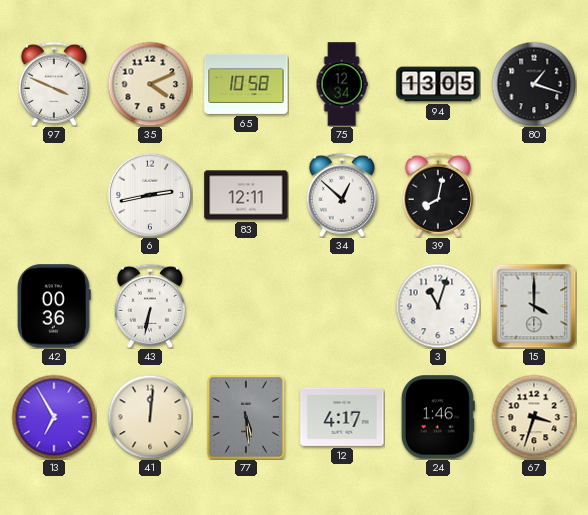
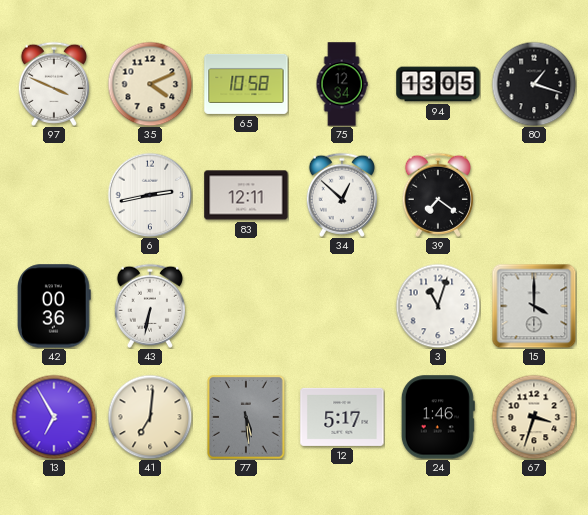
39: 8:02 -> 7:21
41: 12:01 -> 7:01
12: 4:17 -> 5:17
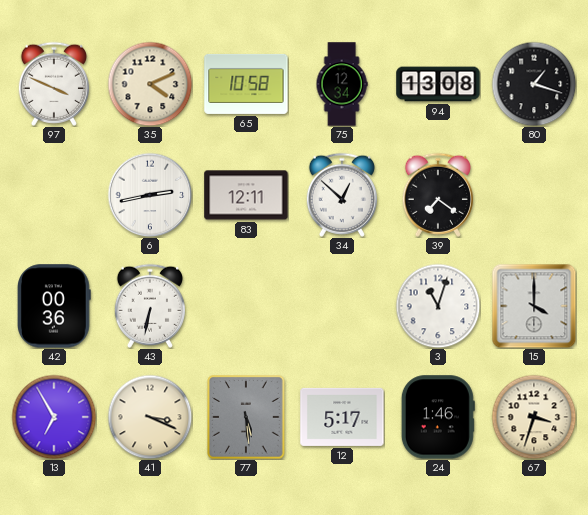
94: 13:05 -> 13:08
41: 7:01 -> 3:19
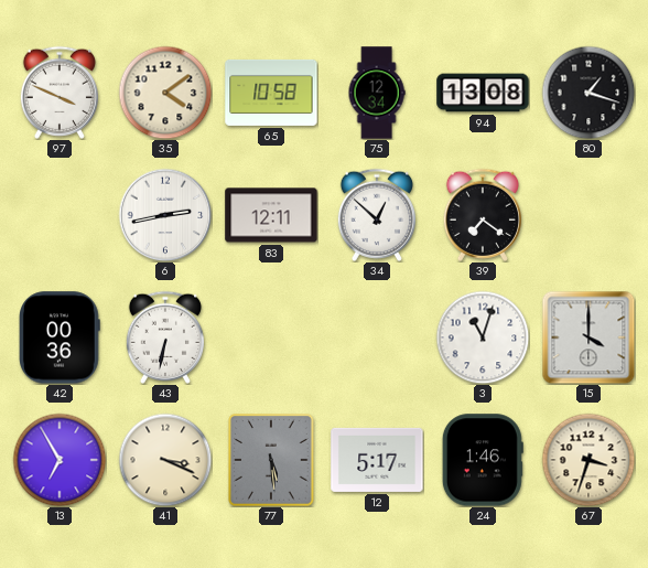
35: 4:11 -> 4:09
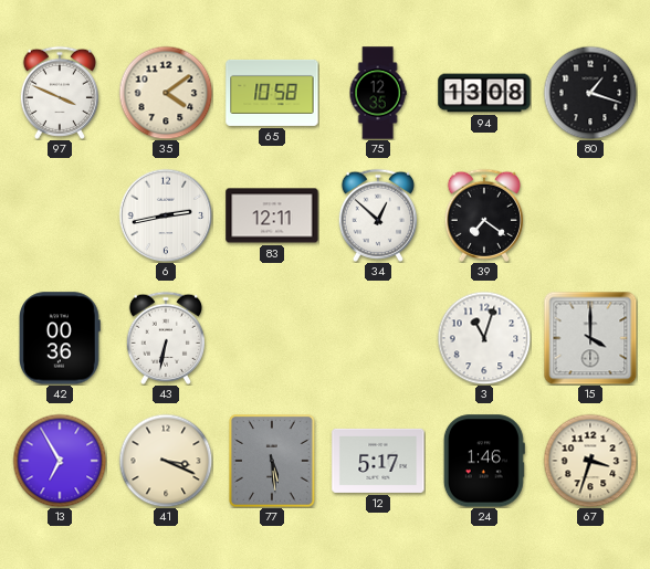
75: 12:34 -> 12:35
